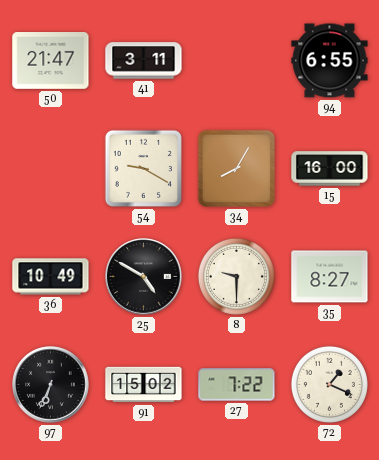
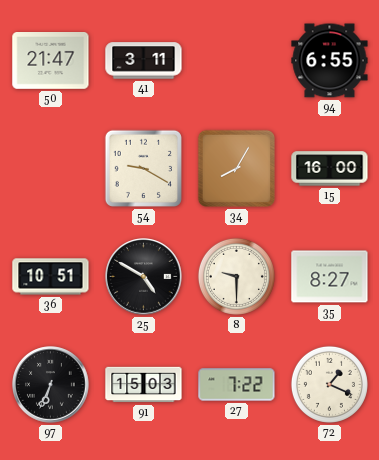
36: 10:49 -> 10:51
91: 15:02 -> 15:03
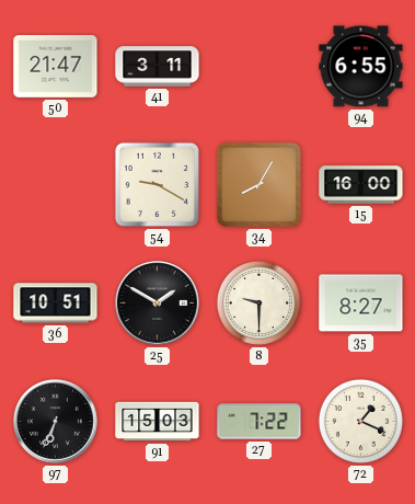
25: 4:50 -> 1:50
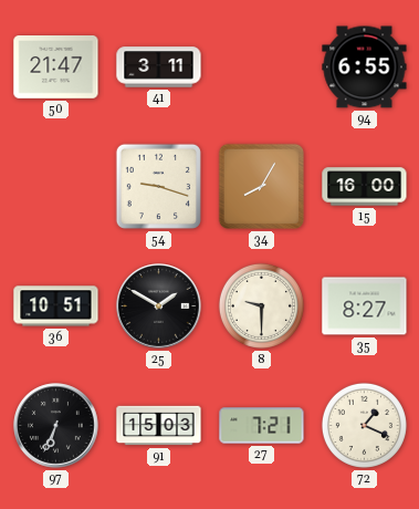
54: 9:20 -> 9:18
27: 7:22 -> 7:21
